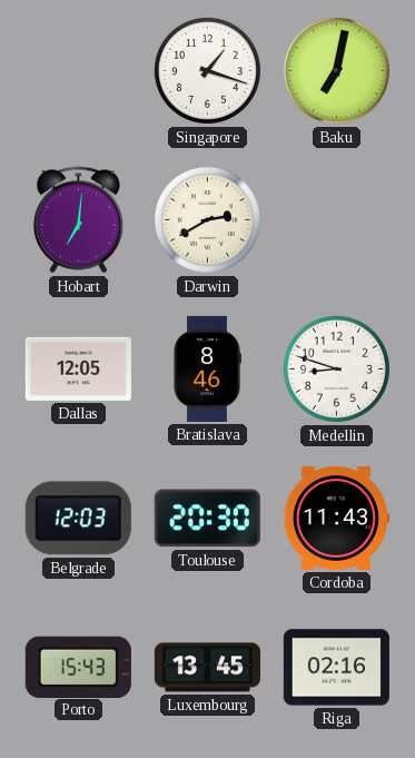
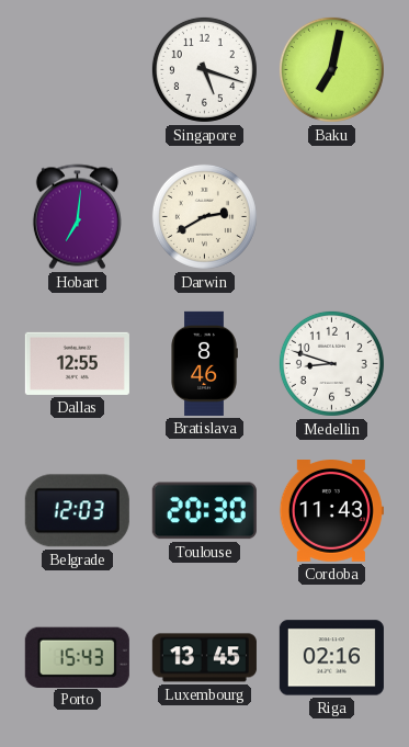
Singapore: 1:18 -> 5:18
Dallas: 12:05 -> 12:55
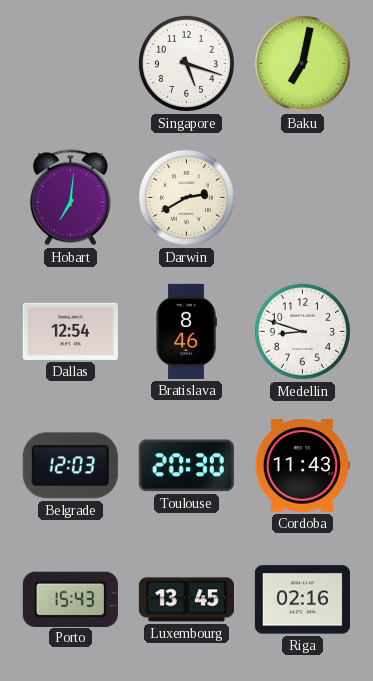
Dallas: 12:55 -> 12:54
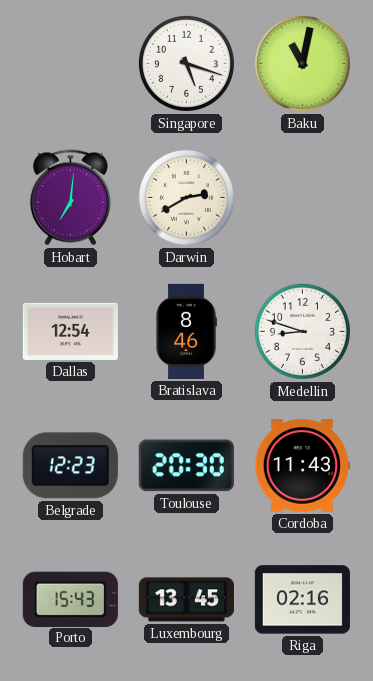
Baku: 7:02 -> 11:02
Belgrade: 12:03 -> 12:23
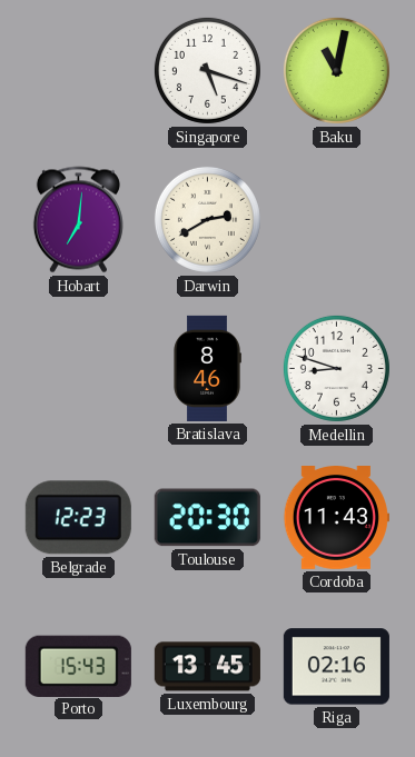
Dallas: 12:54 -> none
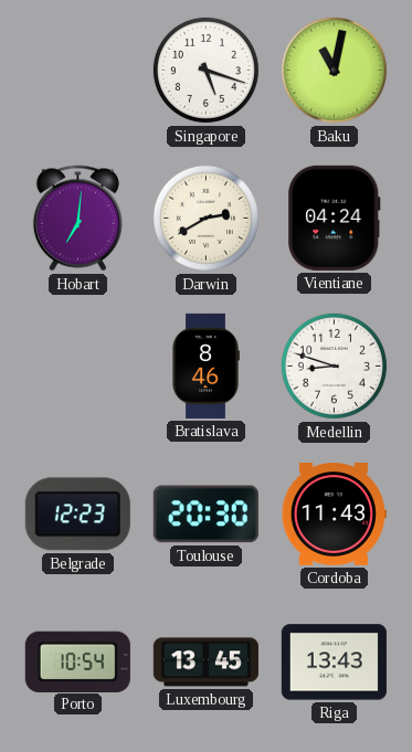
Vientiane: none -> 04:24
Porto: 15:43 -> 10:54
Riga: 02:16 -> 13:43
